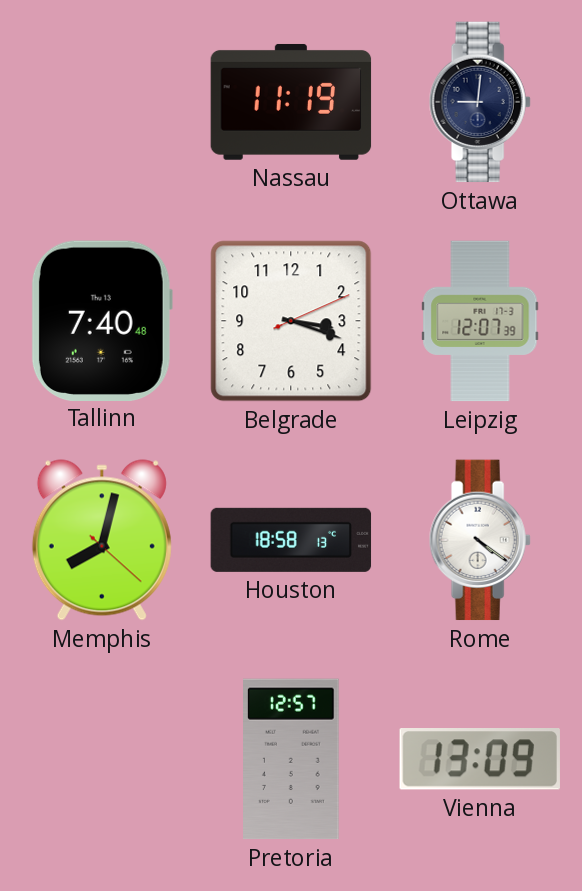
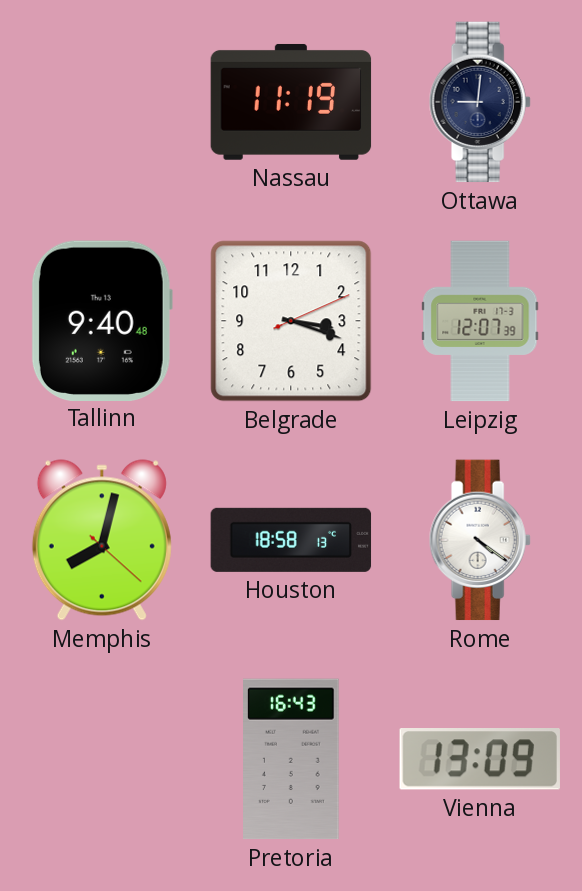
Tallinn: 7:40 -> 9:40
Pretoria: 12:57 -> 16:43
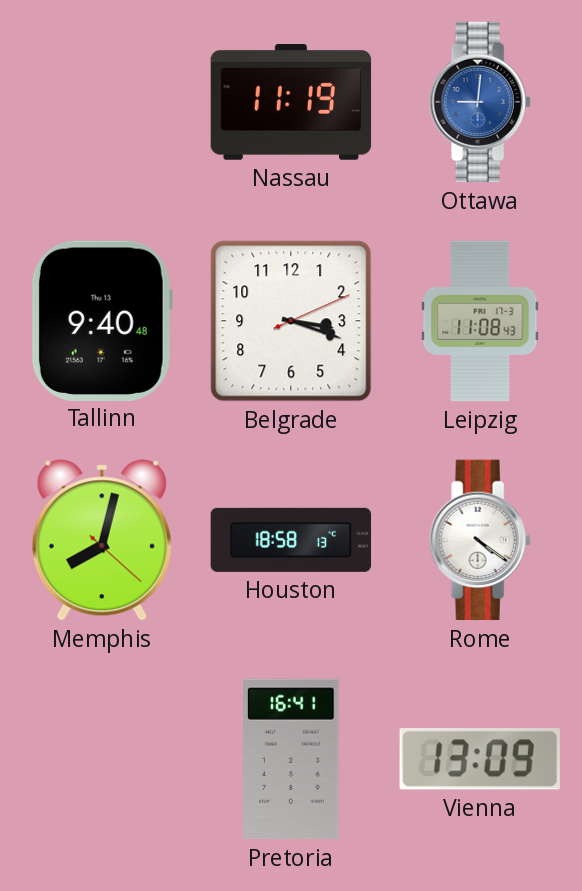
Ottawa dial: navy -> blue
Leipzig: 12:07 -> 11:08
Pretoria: 16:43 -> 16:41
